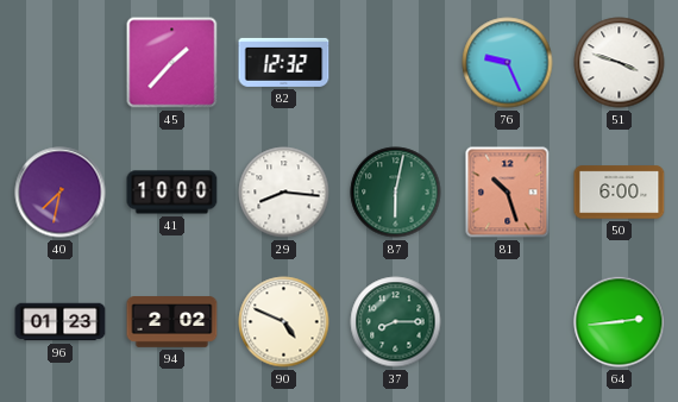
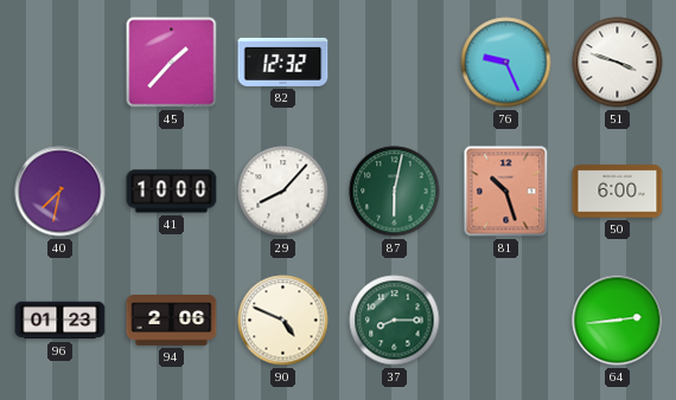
29: 8:16 -> 8:07
94: 2:02 -> 2:06
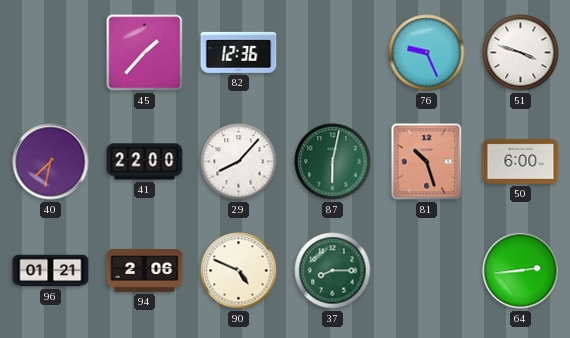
82: 12:32 -> 12:36
41: 10:00 -> 22:00
96: 01:23 -> 01:21
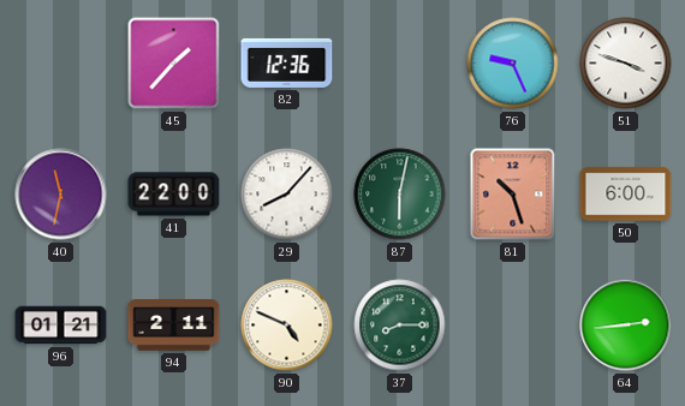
40: 7:32 -> 11:32
94: 2:06 -> 2:11
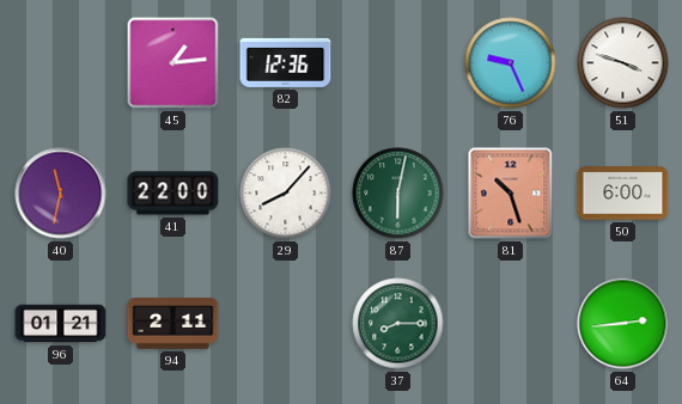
45: 1:37 -> 1:14
90: 4:49 -> none
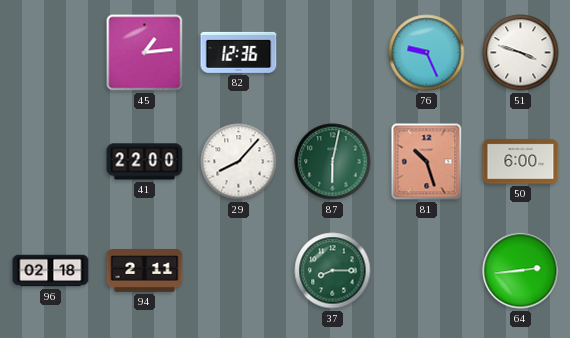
40: 11:32 -> none
96: 01:21 -> 02:18
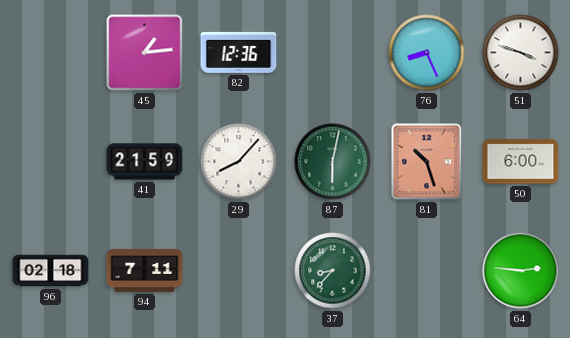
76: 9:26 -> 8:26
41: 22:00 -> 21:59
94: 2:11 -> 7:11
37: 8:15 -> 8:37
64: 2:44 -> 2:46
